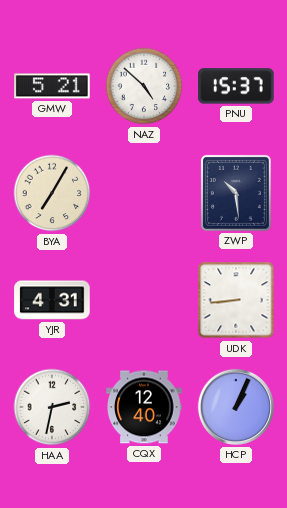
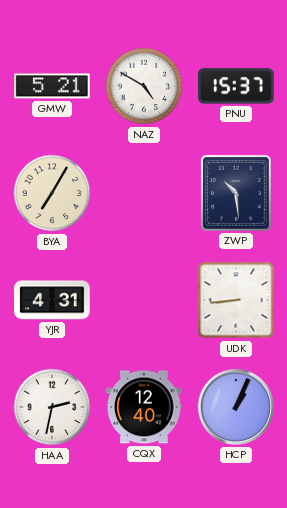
NAZ: 4:52 -> 4:50
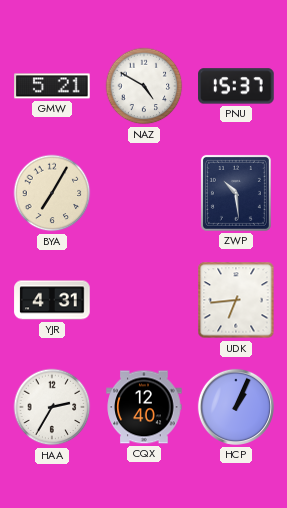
UDK: 8:44 -> 6:44
HAA: 2:32 -> 2:35
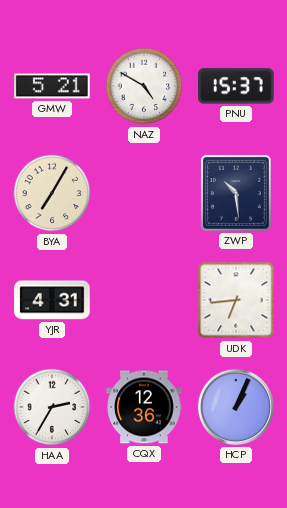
CQX: 12:40 -> 12:36
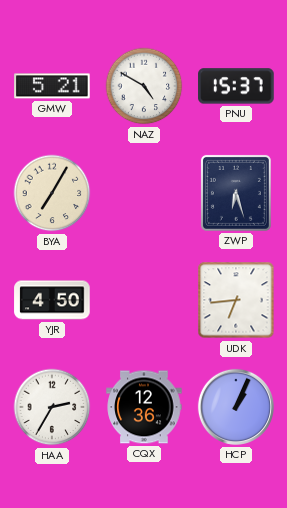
ZWP: 10:29 -> 6:27
YJR: 4:31 -> 4:50
